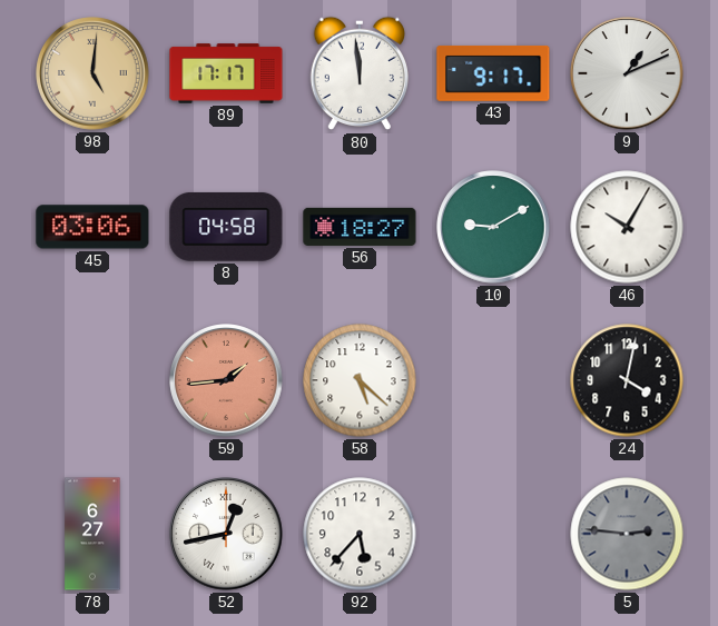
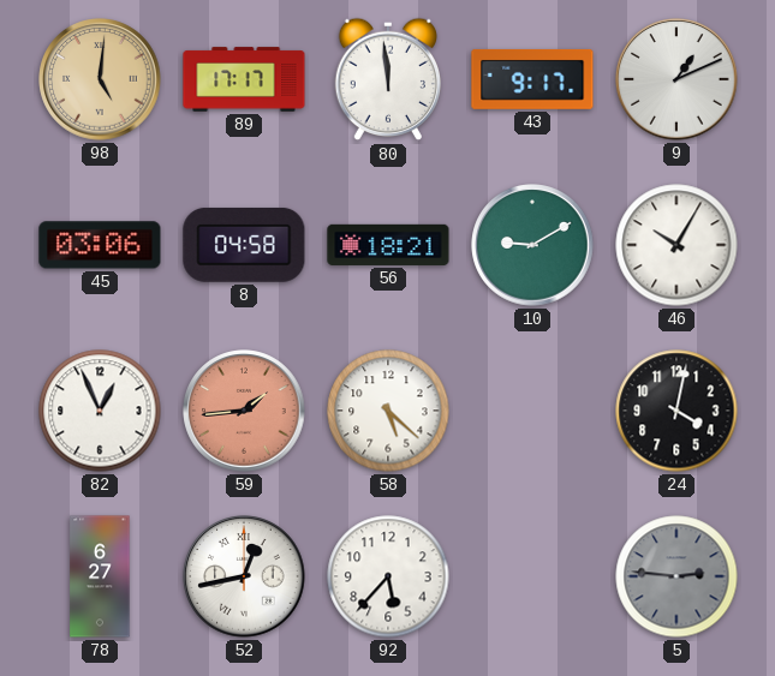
56: 18:27 -> 18:21
82: none -> 12:56
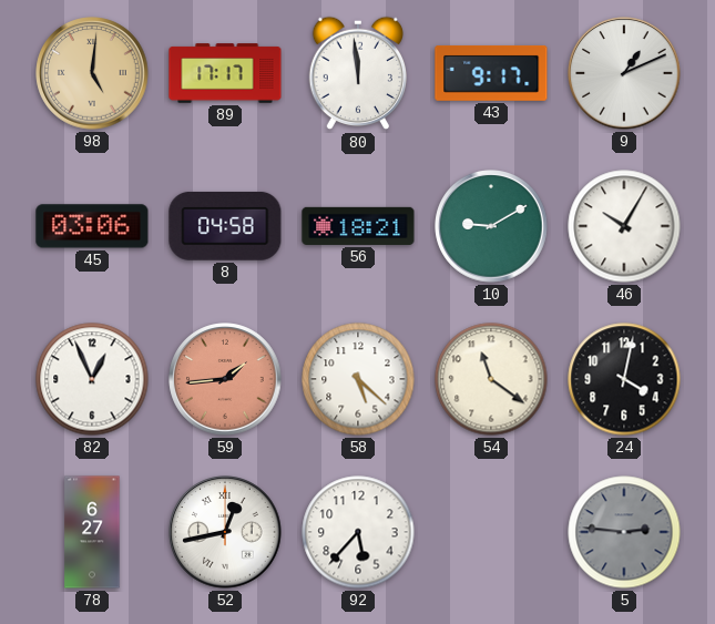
54: none -> 11:21
